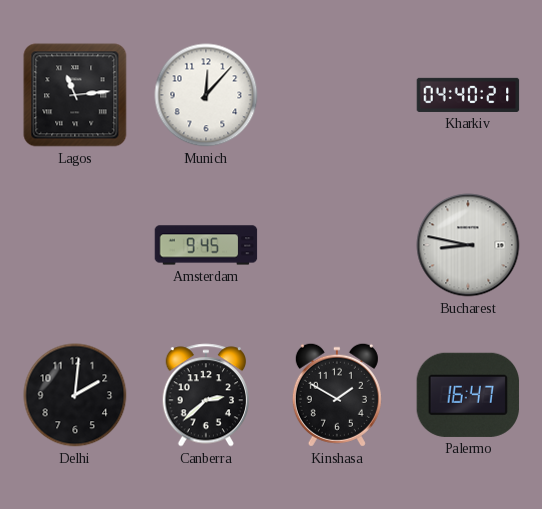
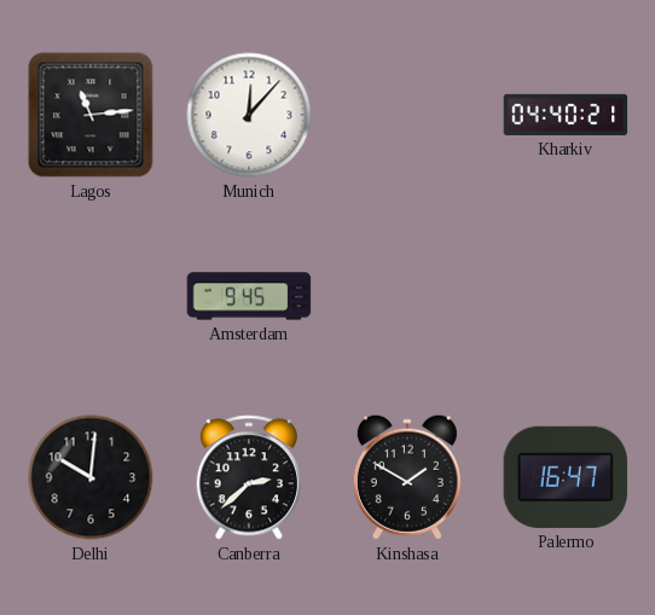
Bucharest: 8:47 -> none
Delhi: 2:01 -> 10:01
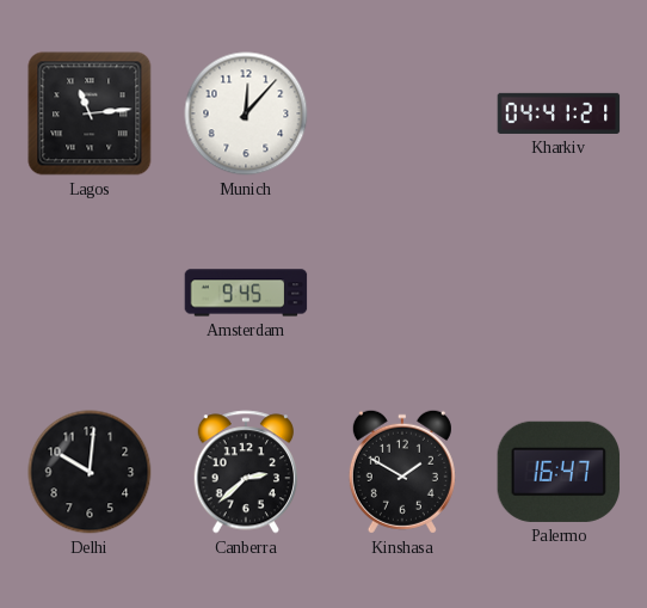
Kharkiv: 04:40 -> 04:41
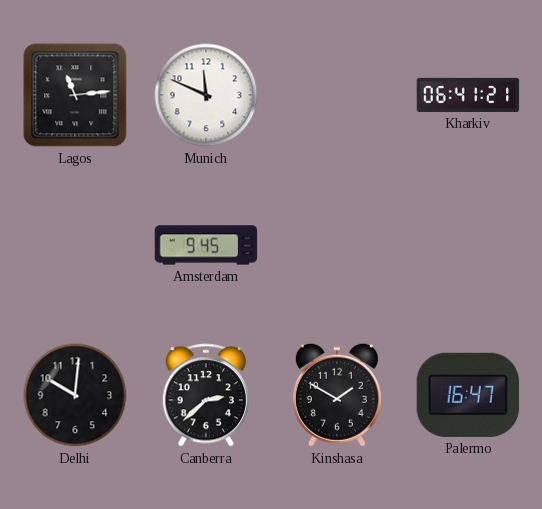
Munich: 12:07 -> 11:49
Kharkiv: 04:41 -> 06:41
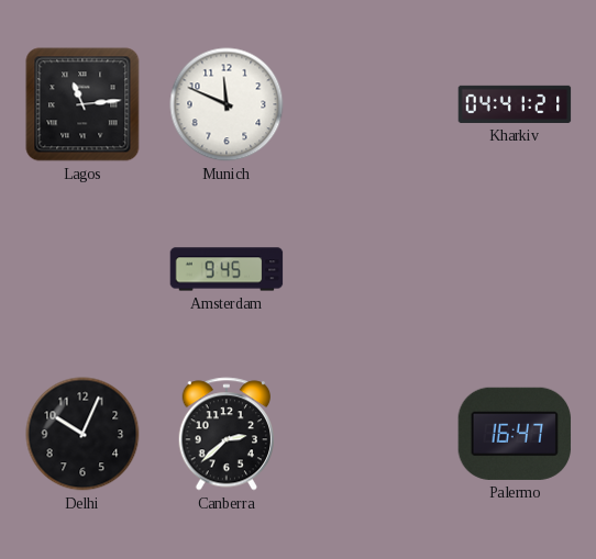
Kharkiv: 06:41 -> 04:41
Delhi: 10:01 -> 10:04
Kinshasa: 1:50 -> none
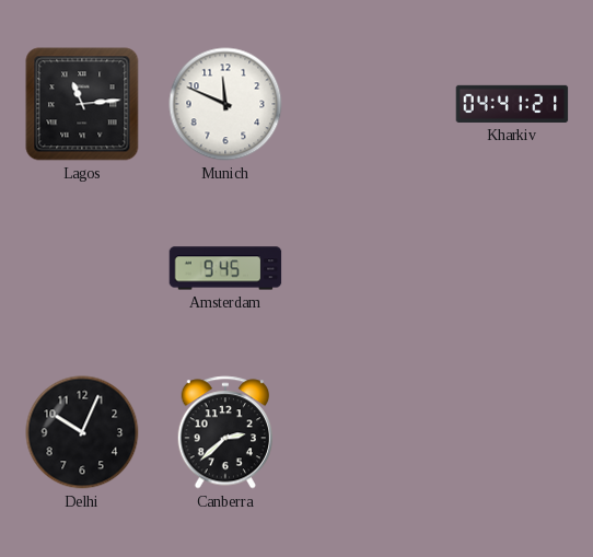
Palermo: 16:47 -> none
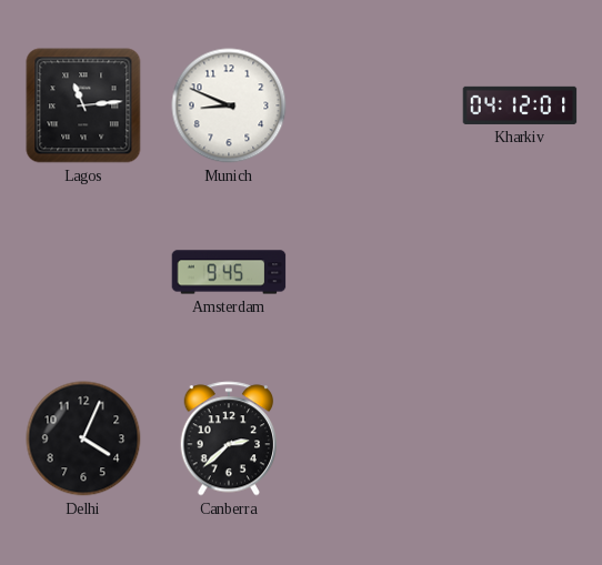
Munich: 11:49 -> 8:49
Kharkiv: 04:41 -> 04:12
Delhi: 10:04 -> 4:04
